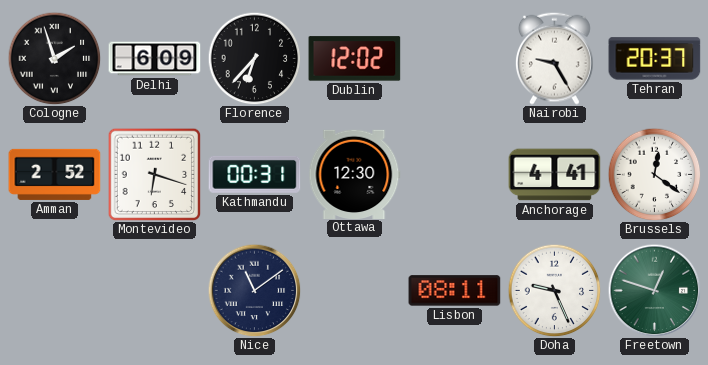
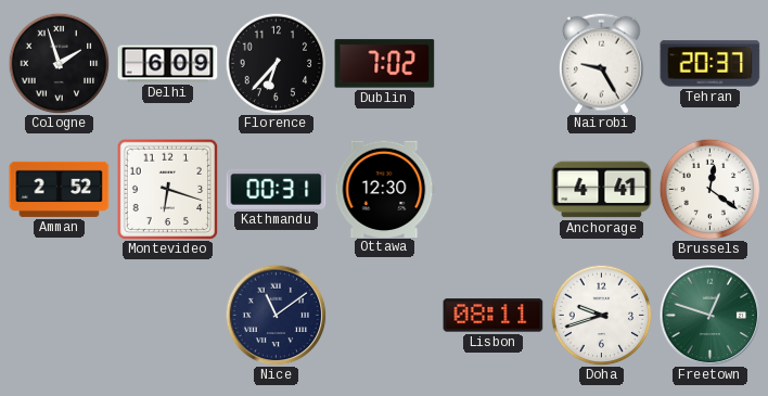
Dublin: 12:02 -> 7:02
Doha: 9:26 -> 9:42
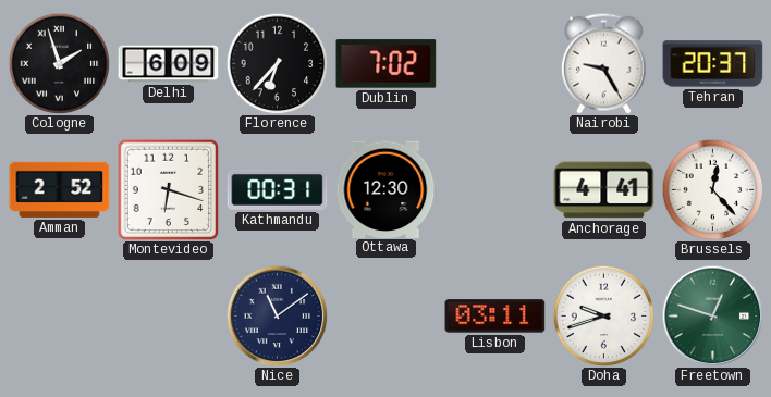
Brussels: 12:21 -> 12:23
Lisbon: 08:11 -> 03:11
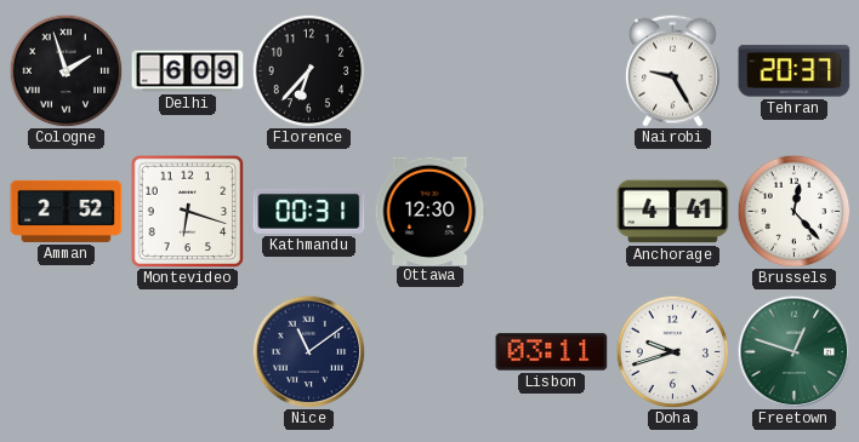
Dublin: 7:02 -> none
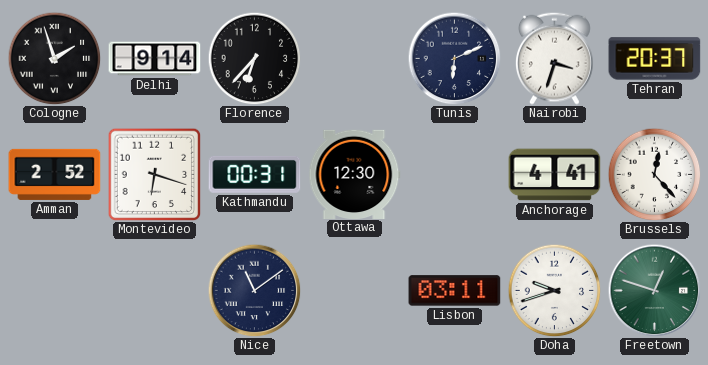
Delhi: 6:09 -> 9:14
Tunis: none -> 6:11
Nairobi: 9:25 -> 3:33
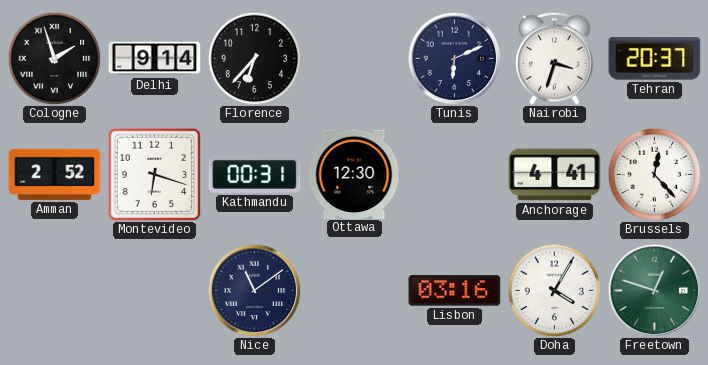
Lisbon: 03:11 -> 03:16
Doha: 9:42 -> 4:05
